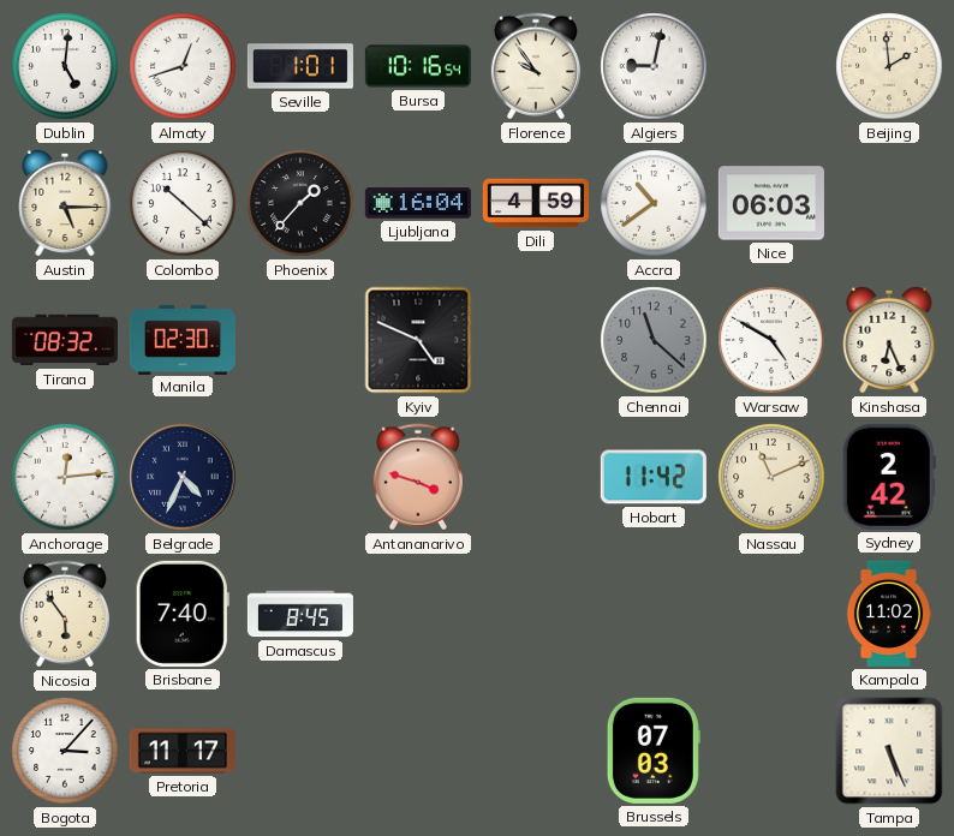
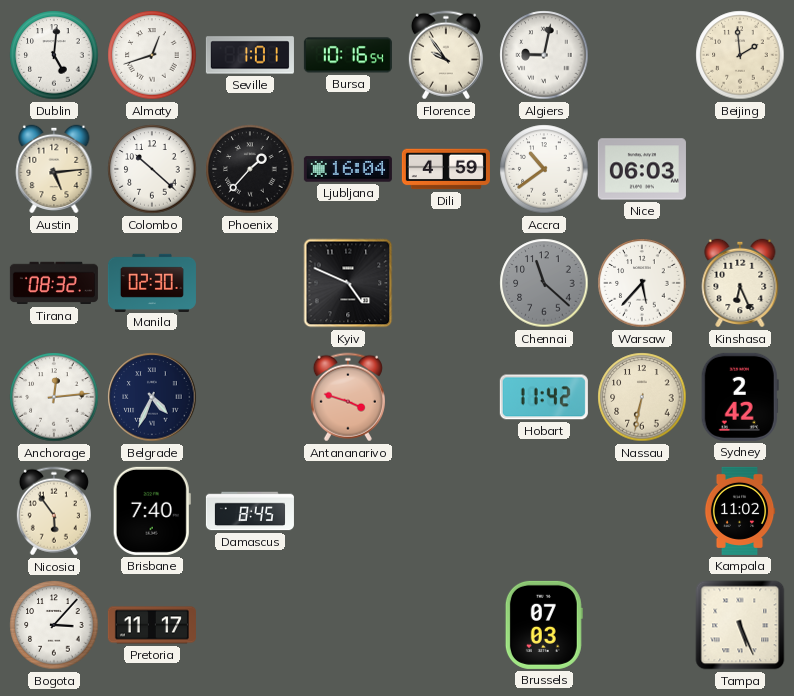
Austin: 5:15 -> 5:14
Warsaw: 4:50 -> 5:37
Nassau: 11:11 -> 6:32
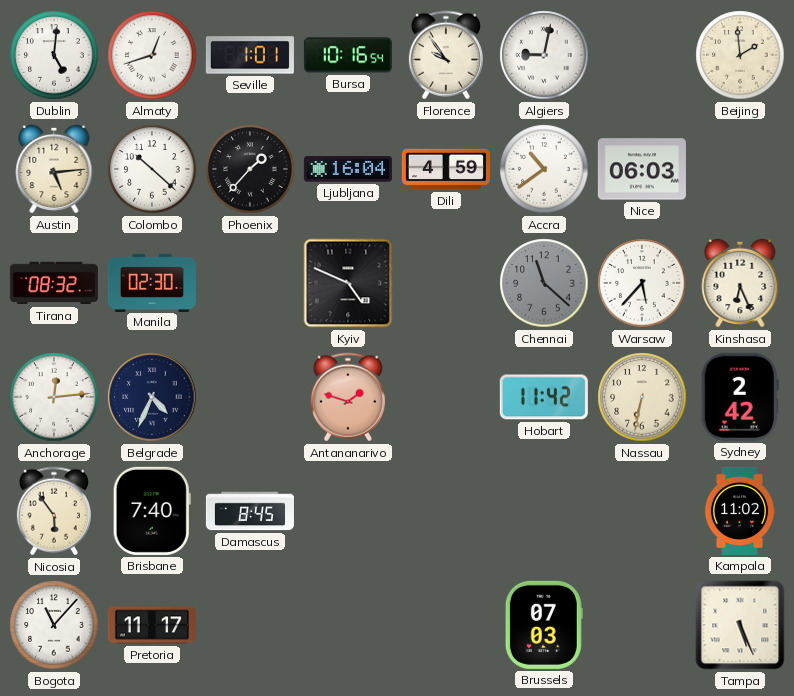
Antananarivo: 3:48 -> 1:48
Bogota: 3:07 -> 11:07
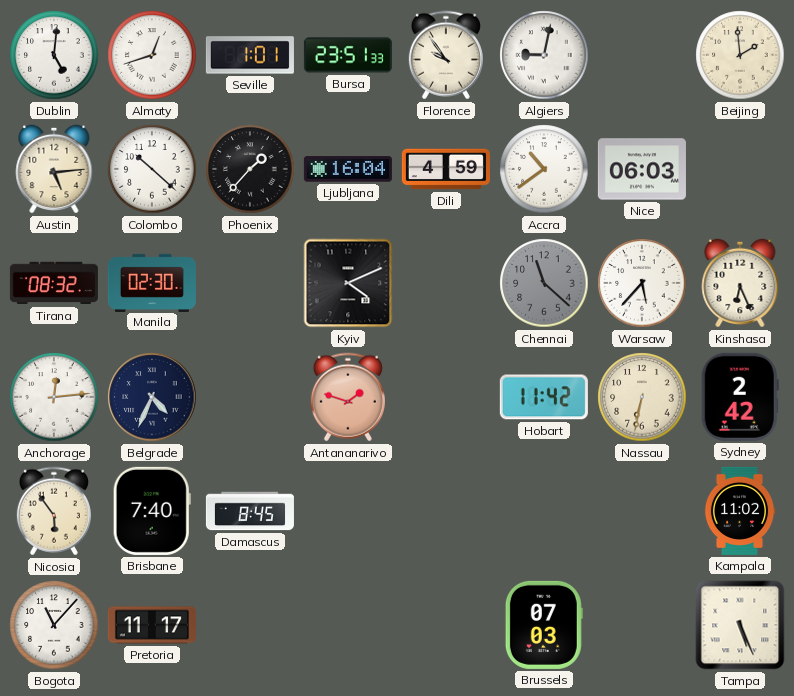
Bursa: 10:16 -> 23:51
Kyiv: 4:49 -> 4:11
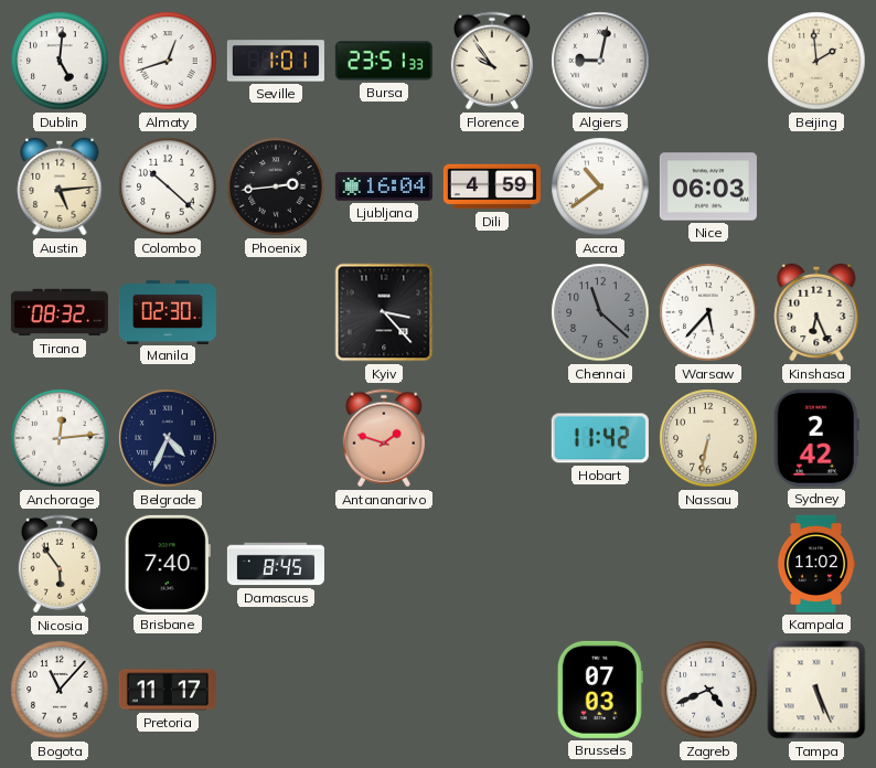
Phoenix: 1:37 -> 2:44
Kyiv: 4:11 -> 3:23
Zagreb: none -> 4:41
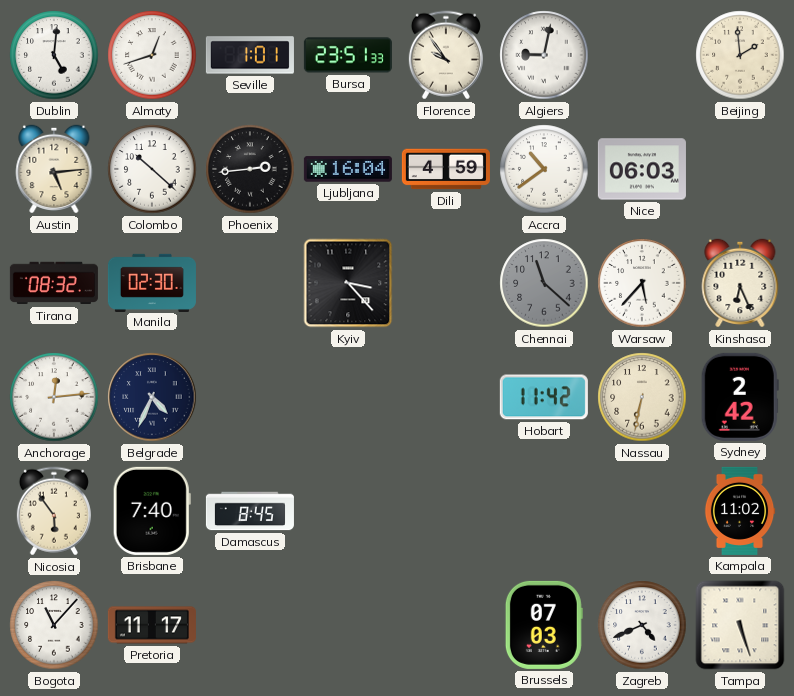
Antananarivo: 1:48 -> none
Tampa: 5:26 -> 5:27
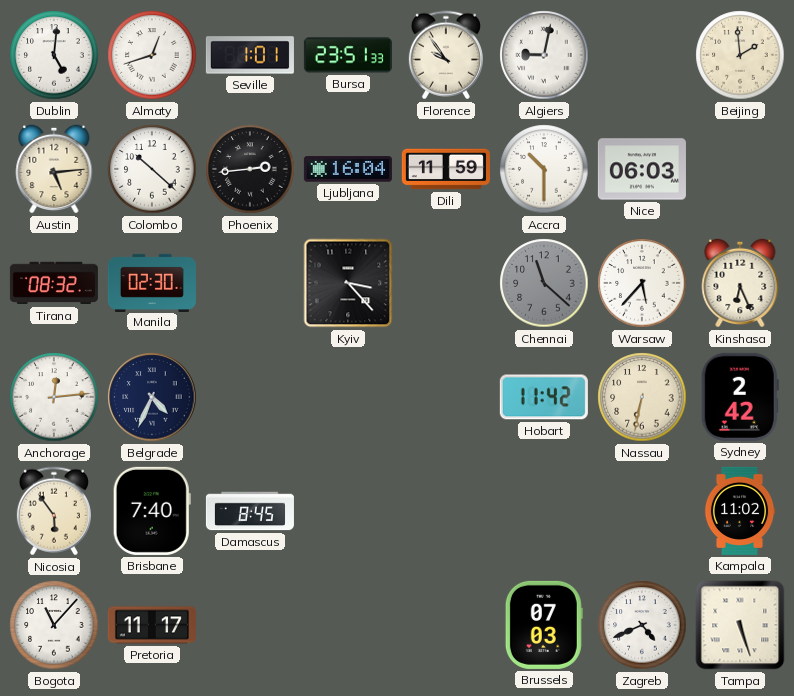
Dili: 4:59 -> 11:59
Accra: 10:39 -> 10:30
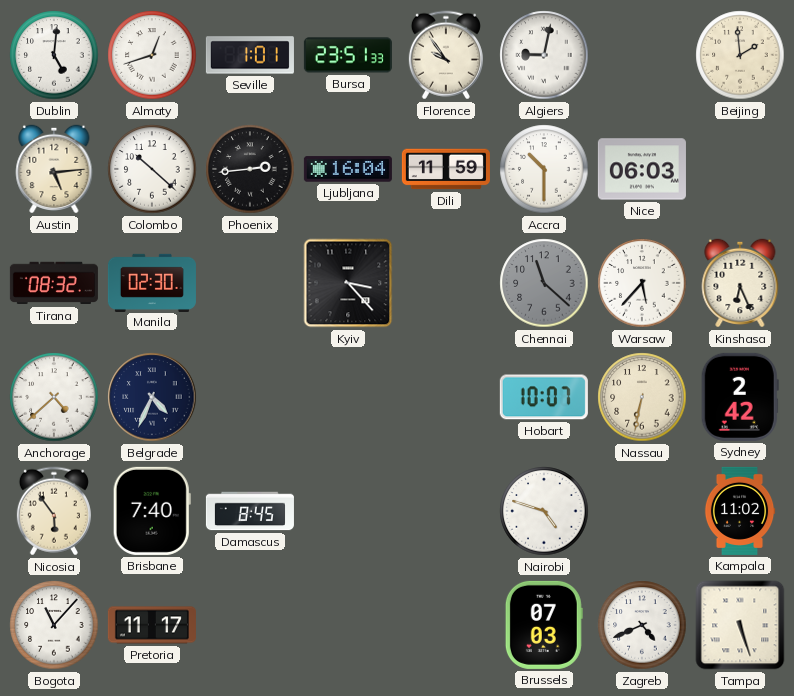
Anchorage: 12:14 -> 4:38
Hobart: 11:42 -> 10:07
Nairobi: none -> 4:48
